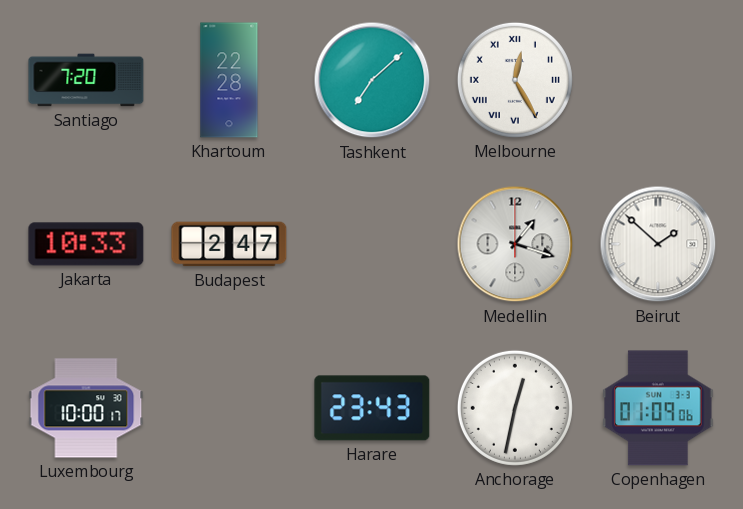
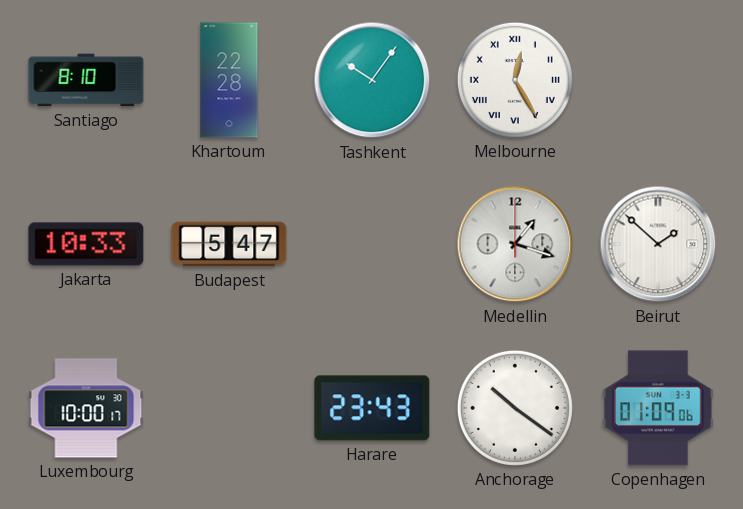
Santiago: 7:20 -> 8:10
Tashkent: 7:08 -> 10:06
Budapest: 2:47 -> 5:47
Anchorage: 12:32 -> 10:21
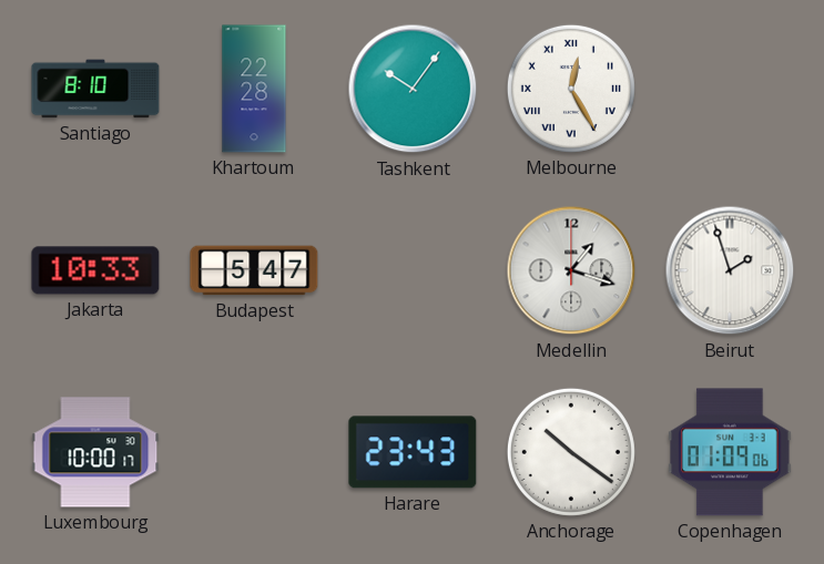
Beirut: 1:52 -> 1:57
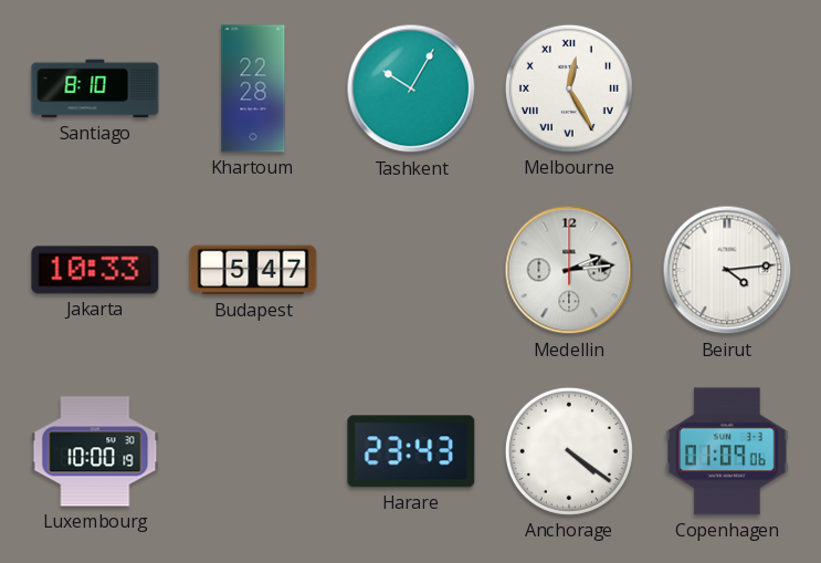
Tashkent: 10:06 -> 10:05
Medellin: 1:18 -> 2:14
Beirut: 1:57 -> 4:14
Luxembourg: 10:00:17 -> 10:00:19
Anchorage: 10:21 -> 4:21
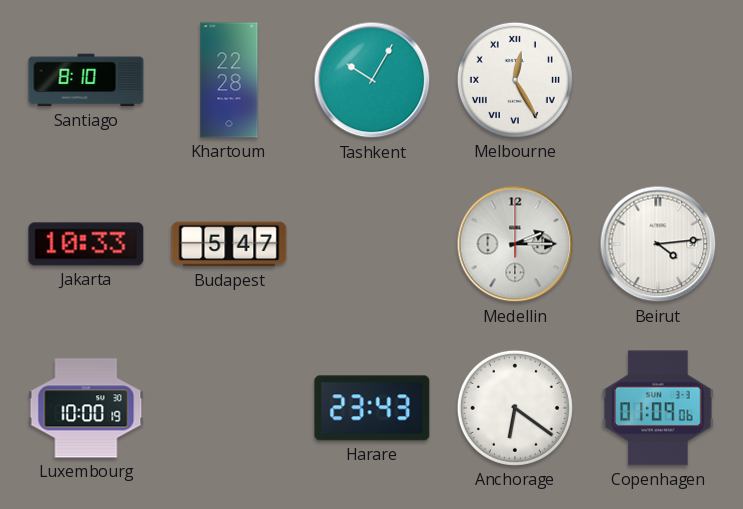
Medellin: 2:14 -> 2:15
Anchorage: 4:21 -> 6:21
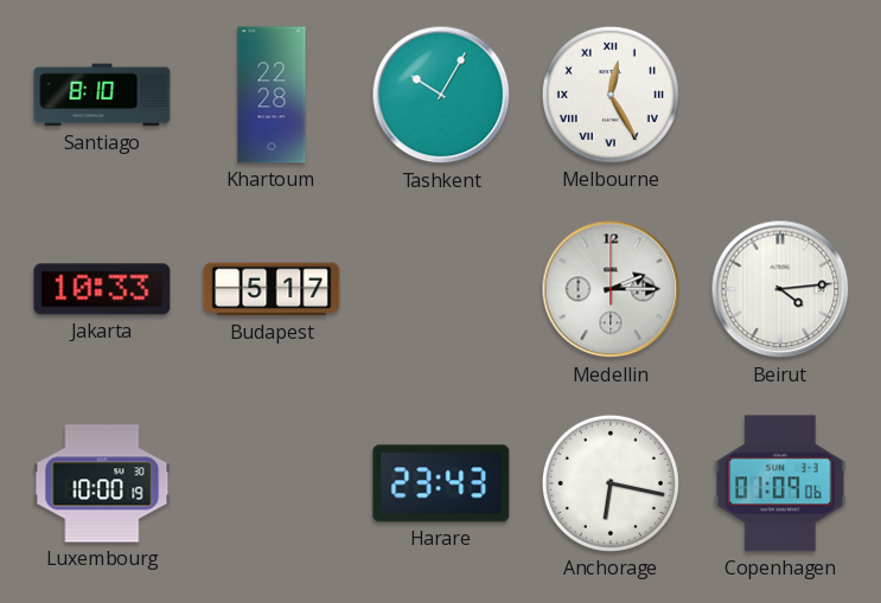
Budapest: 5:47 -> 5:17
Anchorage: 6:21 -> 6:17
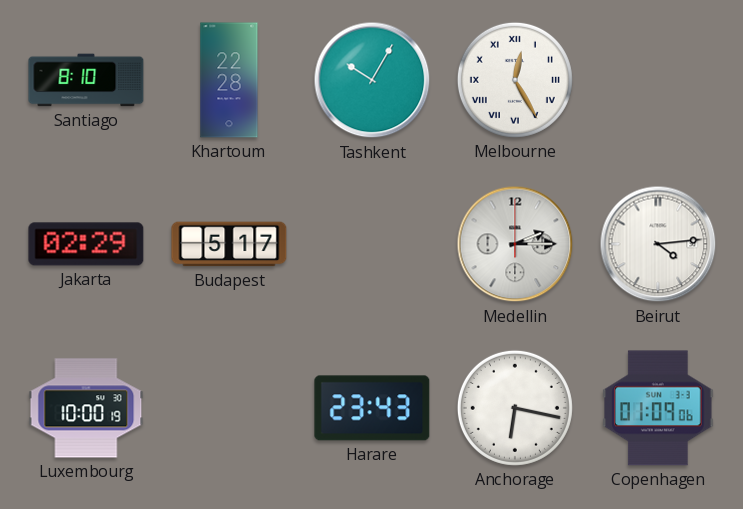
Jakarta: 10:33 -> 02:29
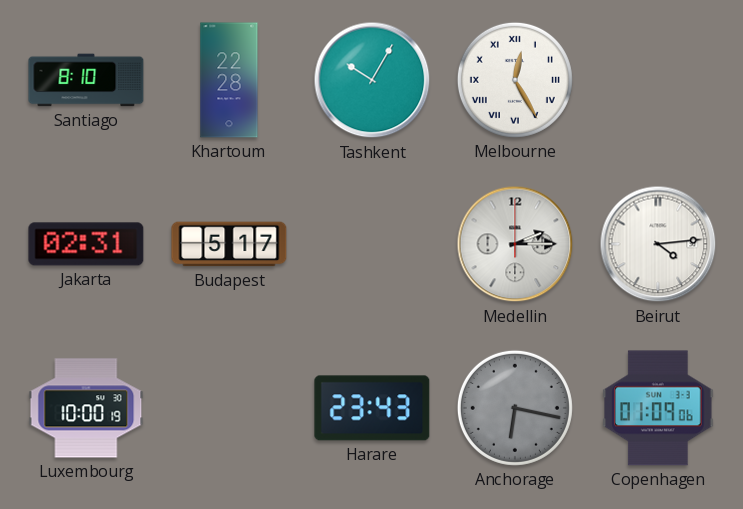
Jakarta: 02:29 -> 02:31
Anchorage dial: white -> grey
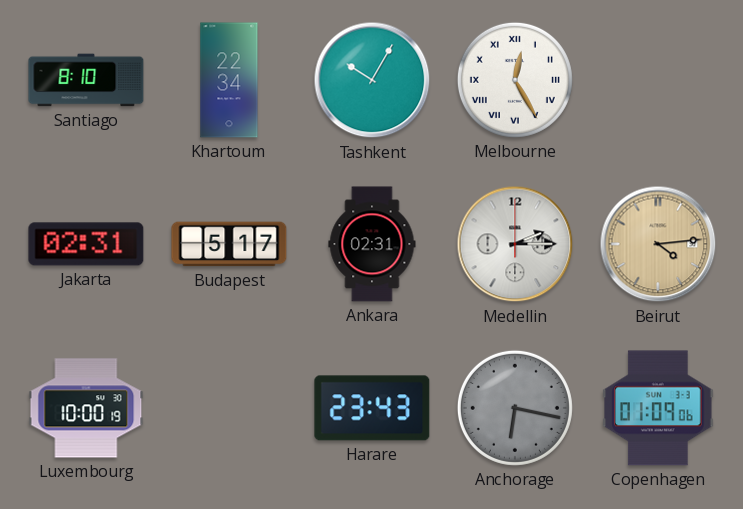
Khartoum: 22:28 -> 22:34
Ankara: none -> 02:31
Beirut dial: white -> champagne
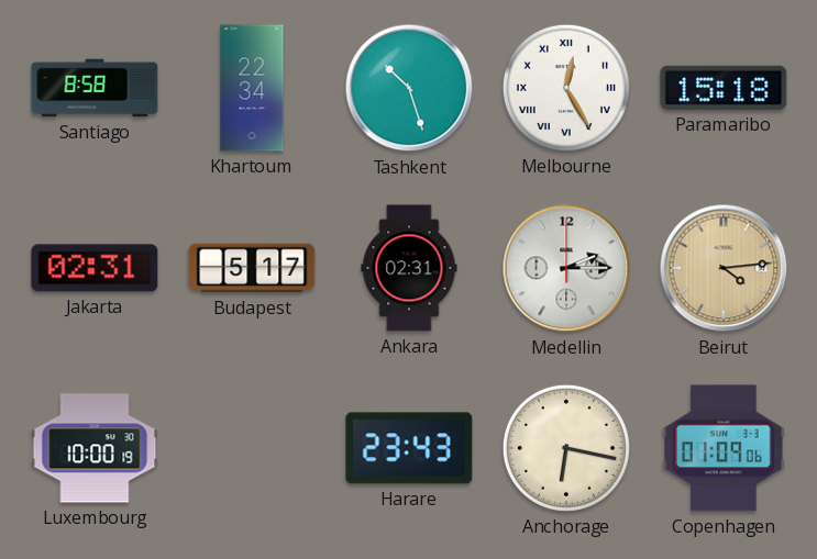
Santiago: 8:10 -> 8:58
Tashkent: 10:05 -> 10:27
Paramaribo: none -> 15:18
Anchorage dial: grey -> cream
